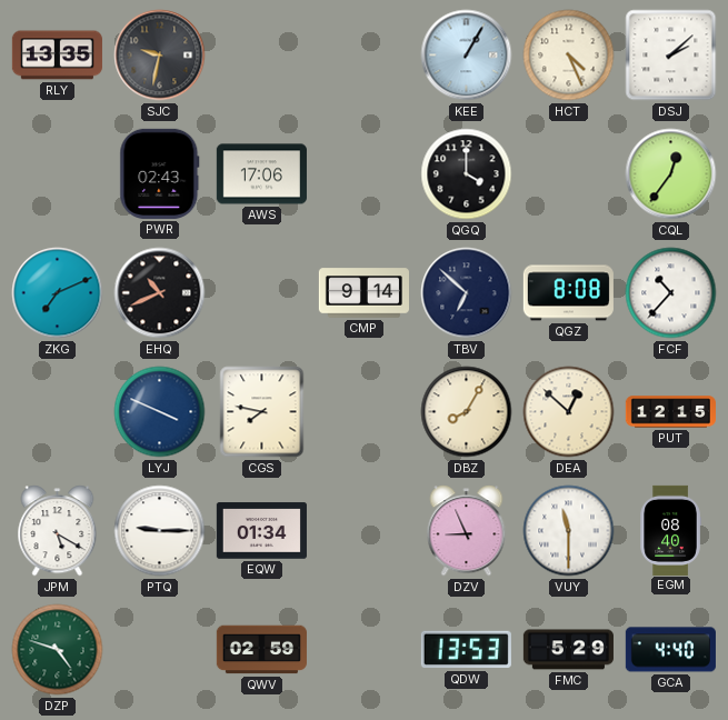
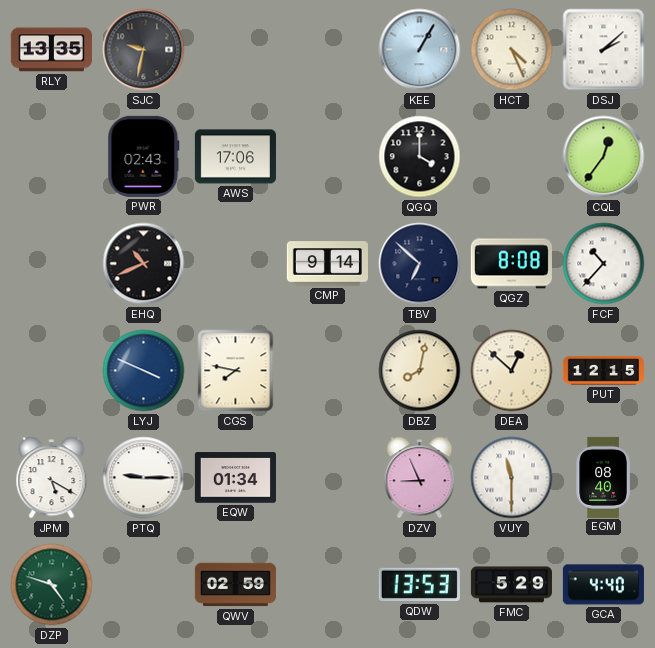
ZKG: 7:11 -> none
DBZ: 8:05 -> 8:02
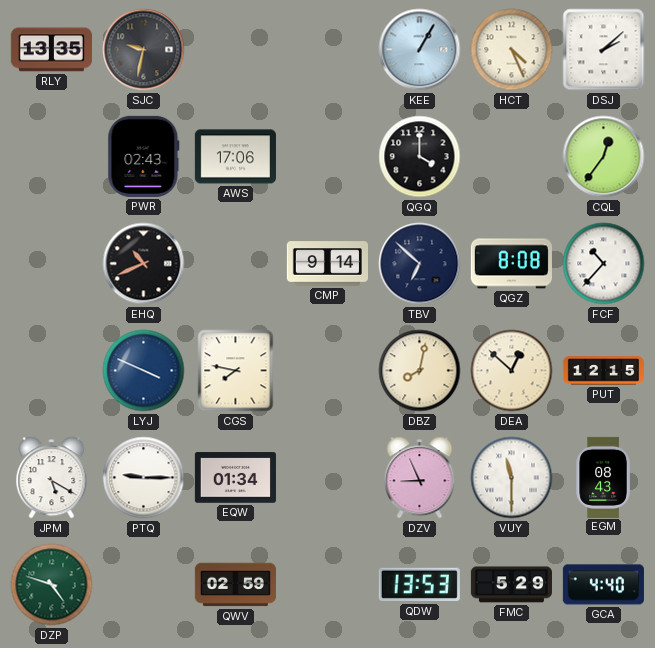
EGM: 08:40 -> 08:43
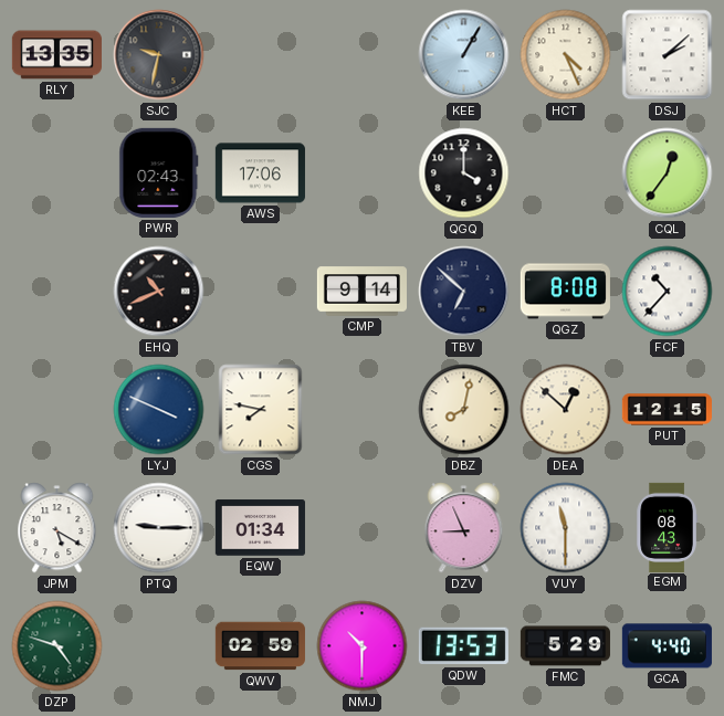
NMJ: none -> 10:30
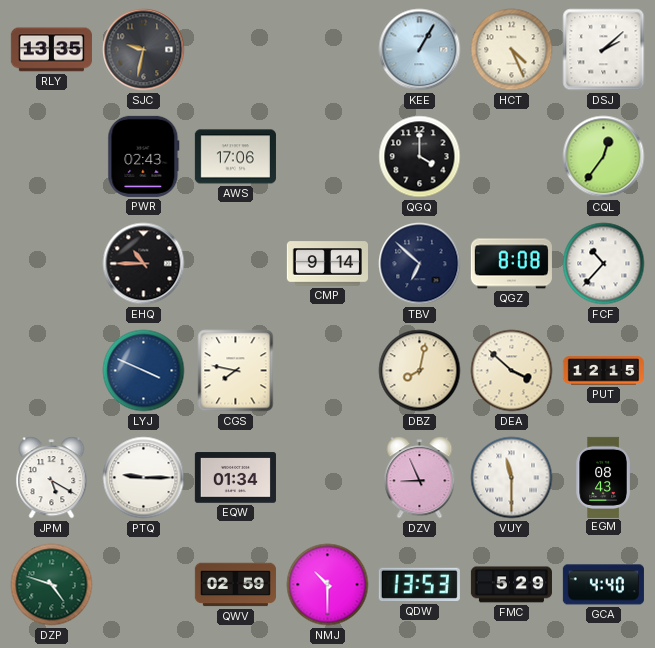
EHQ: 10:41 -> 10:45
DEA: 12:52 -> 3:52
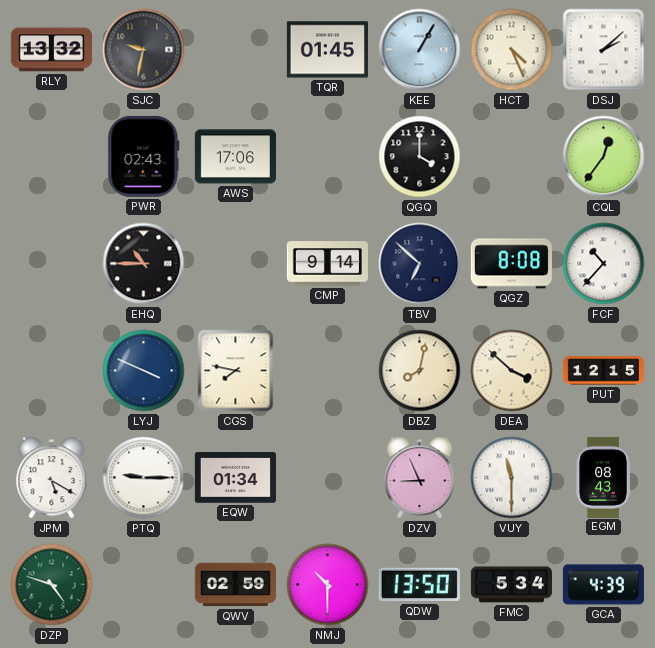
RLY: 13:35 -> 13:32
TQR: none -> 01:45
QDW: 13:53 -> 13:50
FMC: 5:29 -> 5:34
GCA: 4:40 -> 4:39
